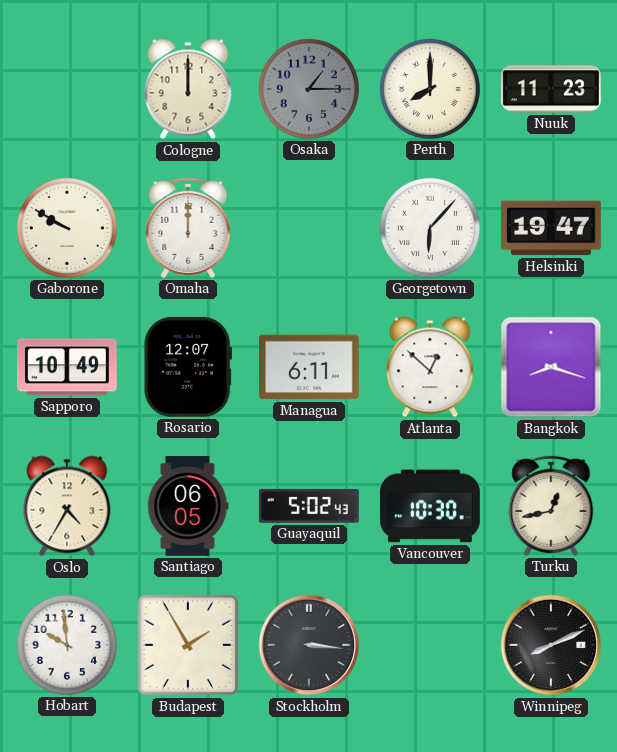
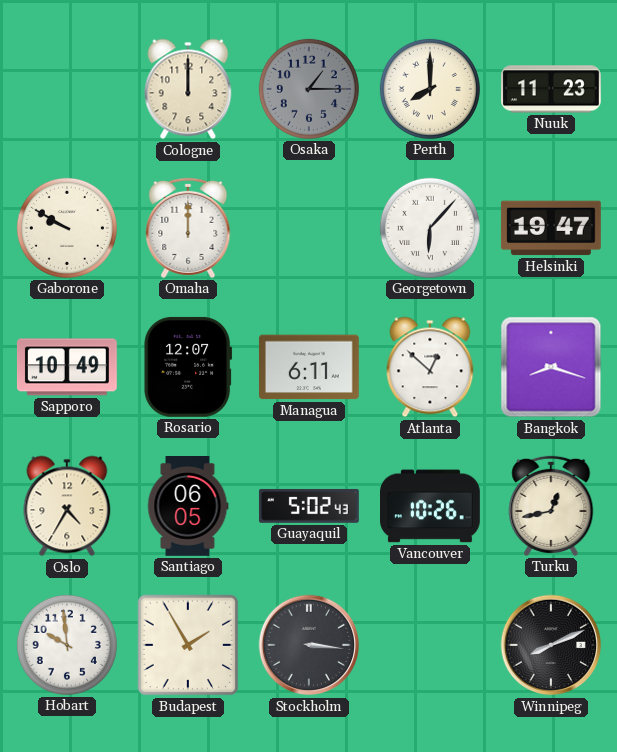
Vancouver: 10:30 -> 10:26
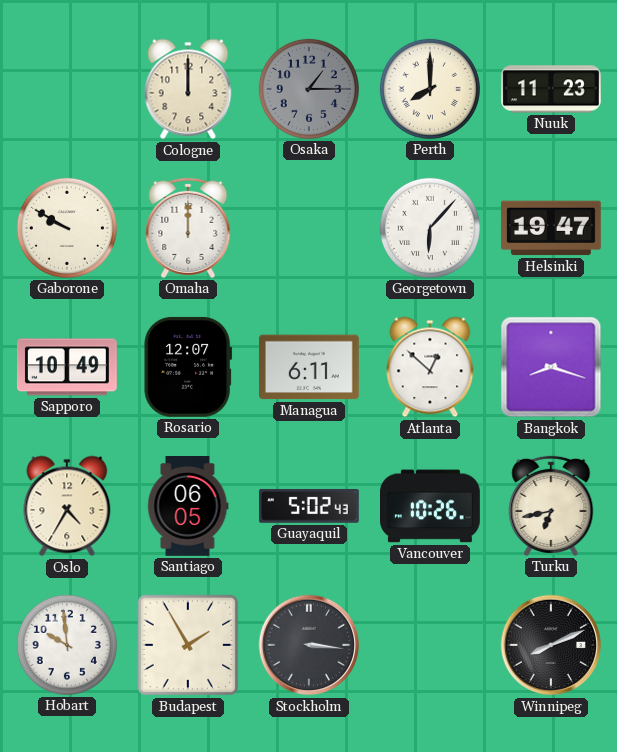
Turku: 12:43 -> 6:43
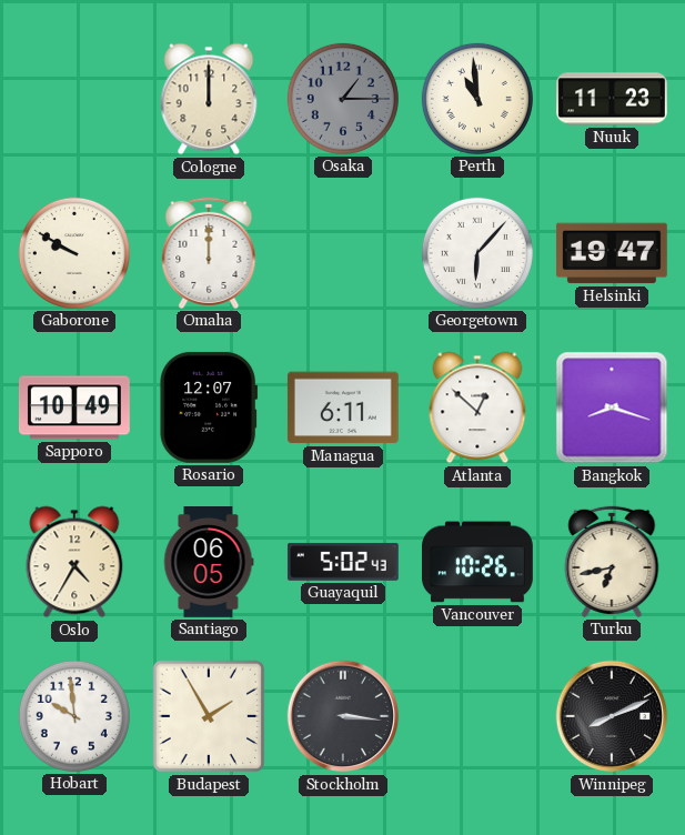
Perth: 8:00 -> 10:59
